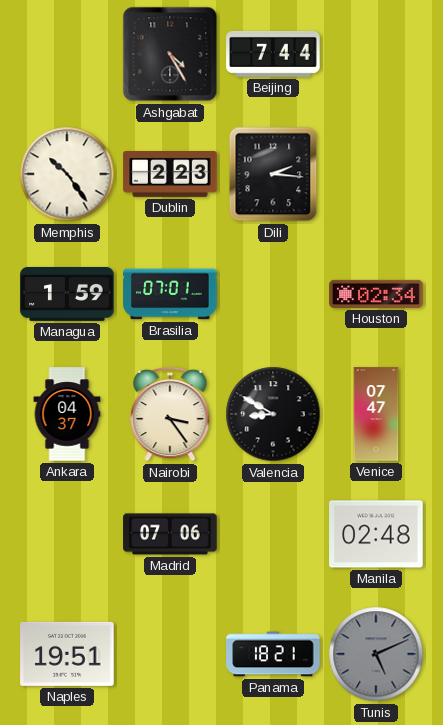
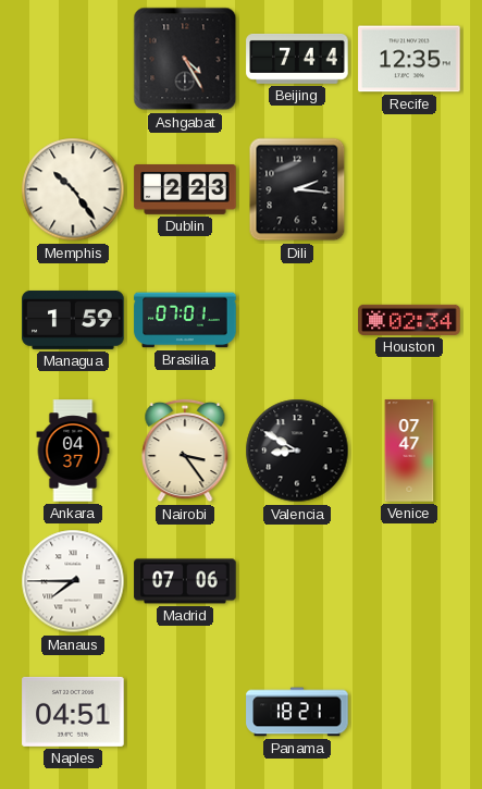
Recife: none -> 12:35
Manaus: none -> 7:45
Manila: 02:48 -> none
Naples: 19:51 -> 04:51
Tunis: 5:11 -> none
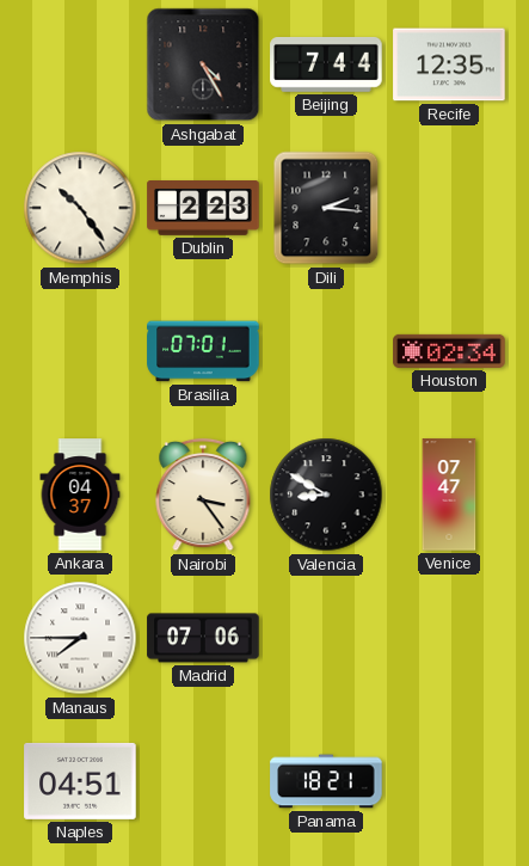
Managua: 1:59 -> none
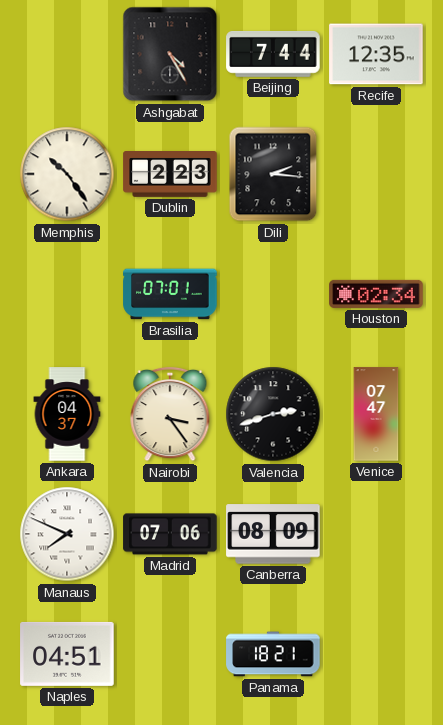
Valencia: 8:50 -> 2:42
Manaus: 7:45 -> 7:49
Canberra: none -> 08:09
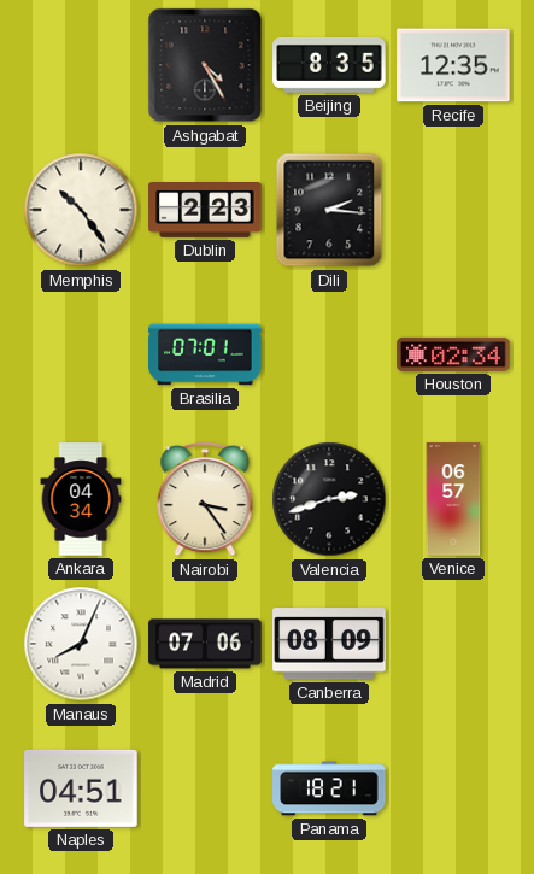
Beijing: 7:44 -> 8:35
Ankara: 04:37 -> 04:34
Venice: 07:47 -> 06:57
Manaus: 7:49 -> 8:04
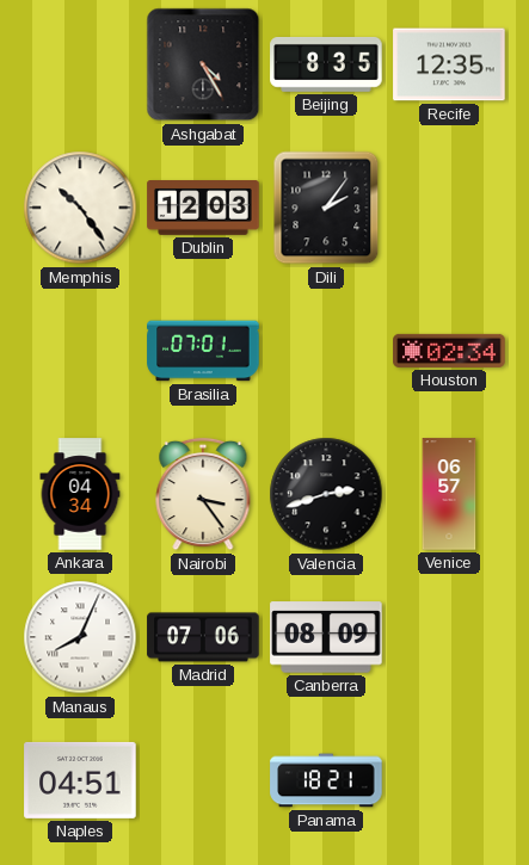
Dublin: 2:23 -> 12:03
Dili: 2:16 -> 2:06
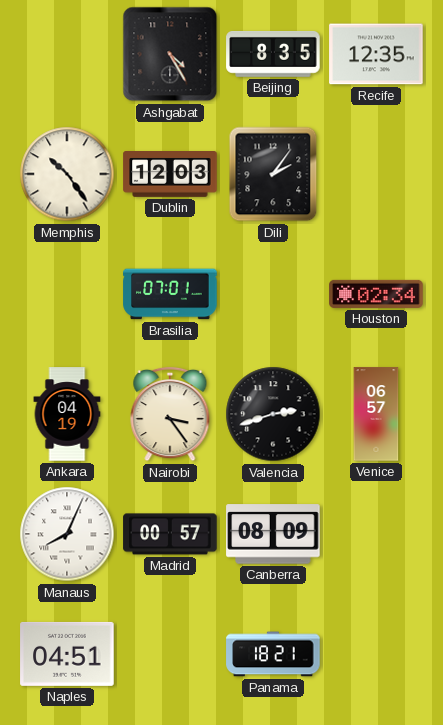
Ankara: 04:34 -> 04:19
Madrid: 07:06 -> 00:57
